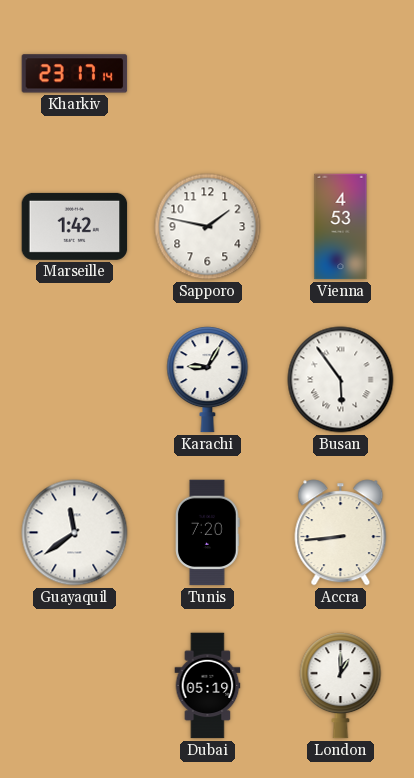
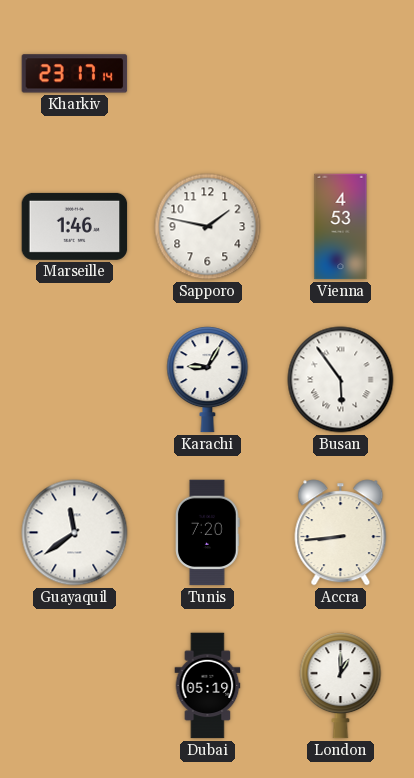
Marseille: 1:42 -> 1:46
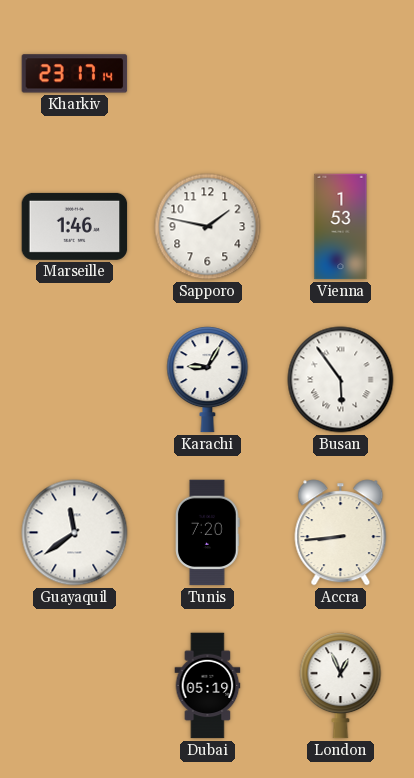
Vienna: 4:53 -> 1:53
London: 1:00 -> 12:56
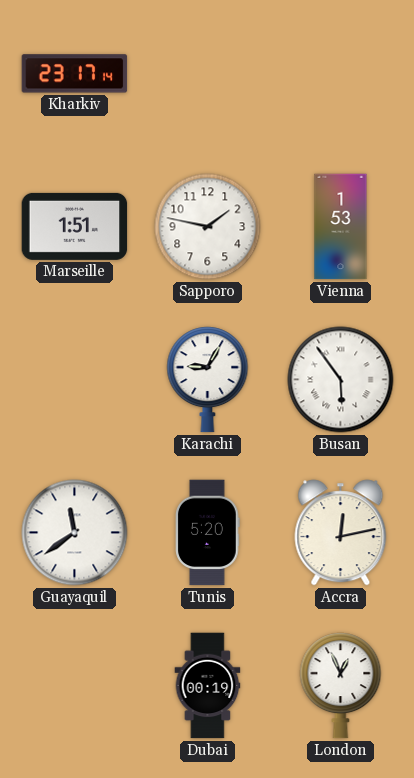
Marseille: 1:46 -> 1:51
Tunis: 7:20 -> 5:20
Accra: 8:44 -> 12:13
Dubai: 05:19 -> 00:19
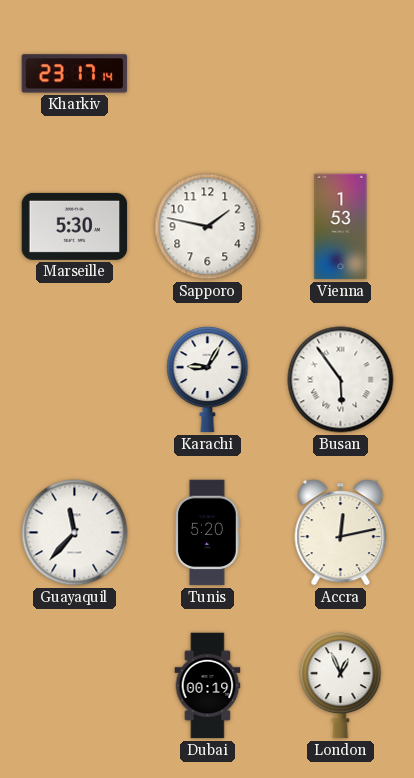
Marseille: 1:51 -> 5:30
Guayaquil: 11:39 -> 11:37
